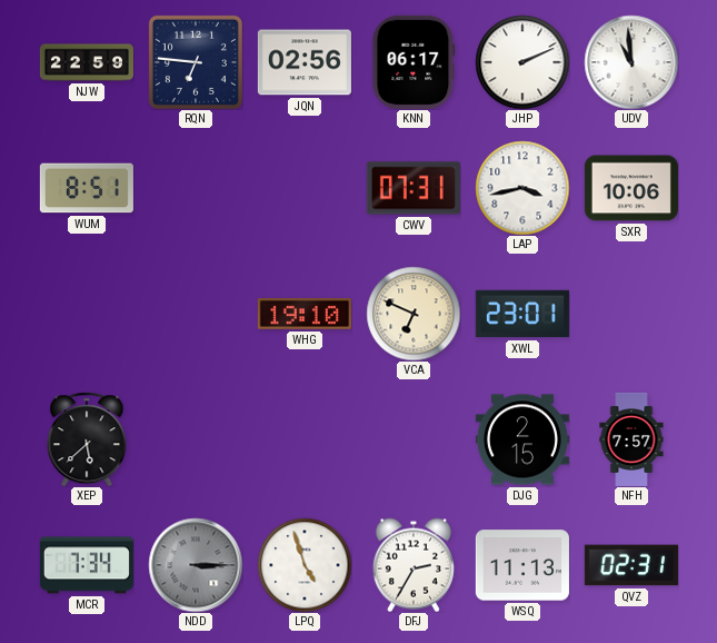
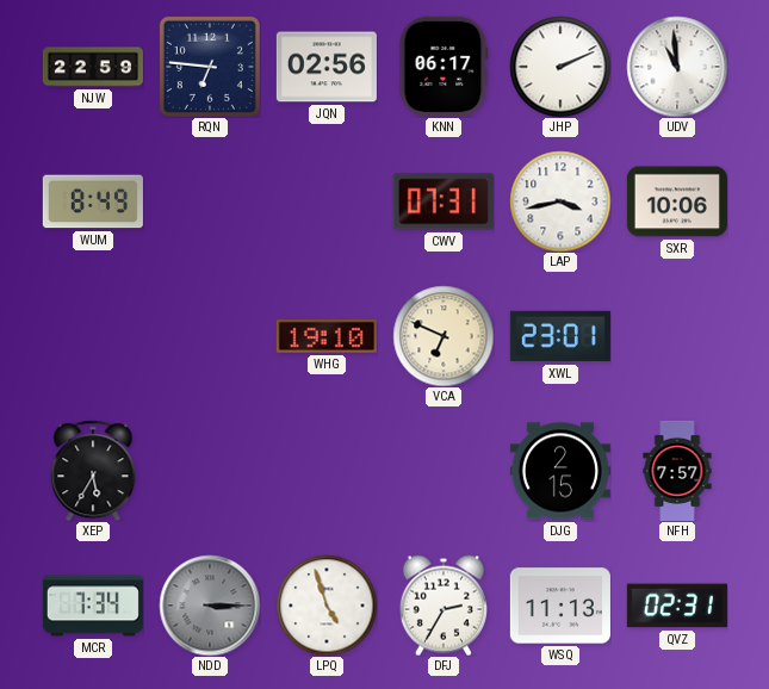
WUM: 8:51 -> 8:49
XEP: 5:38 -> 5:35
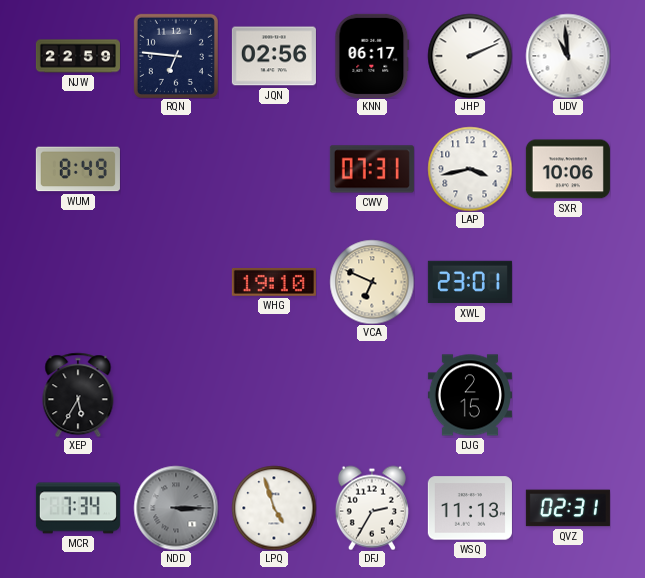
NFH: 7:57 -> none
